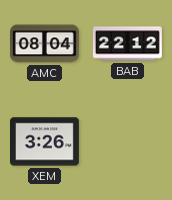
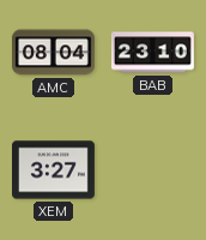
BAB: 22:12 -> 23:10
XEM: 3:26 -> 3:27
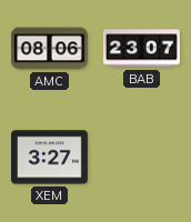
AMC: 08:04 -> 08:06
BAB: 23:10 -> 23:07
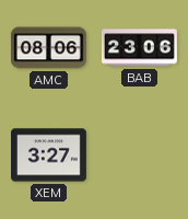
BAB: 23:07 -> 23:06
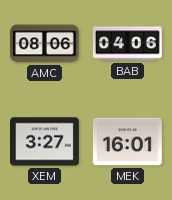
BAB: 23:06 -> 04:06
MEK: none -> 16:01
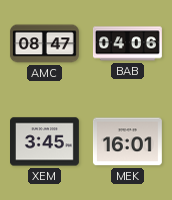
AMC: 08:06 -> 08:47
XEM: 3:27 -> 3:45
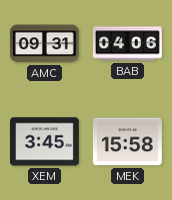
AMC: 08:47 -> 09:31
MEK: 16:01 -> 15:58
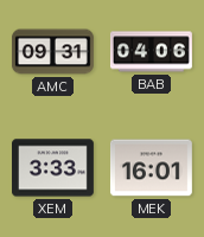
XEM: 3:45 -> 3:33
MEK: 15:58 -> 16:01
